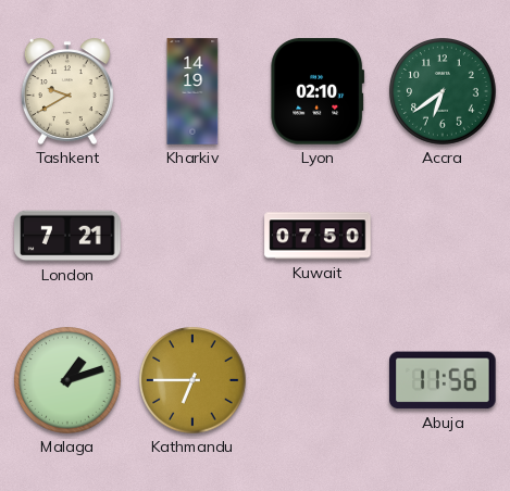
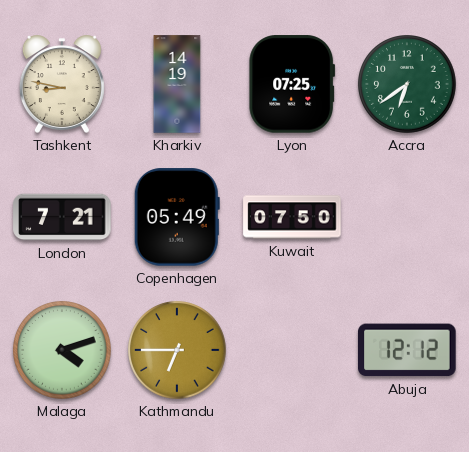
Tashkent: 9:40 -> 8:47
Lyon: 02:10 -> 07:25
Copenhagen: none -> 05:49
Malaga: 1:12 -> 4:12
Abuja: 11:56 -> 12:12
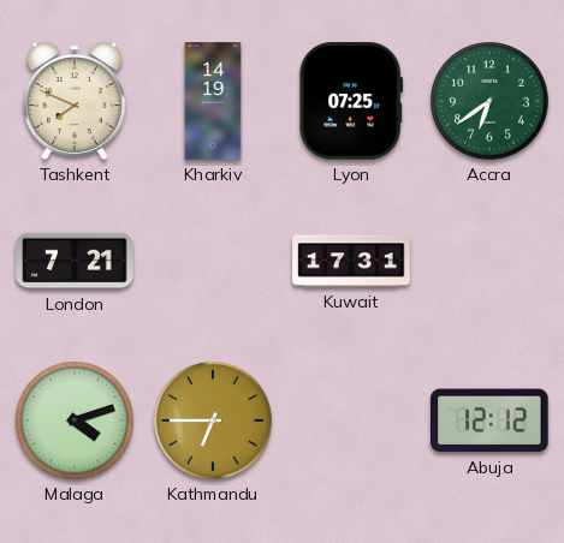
Tashkent: 8:47 -> 7:49
Copenhagen: 05:49 -> none
Kuwait: 07:50 -> 17:31
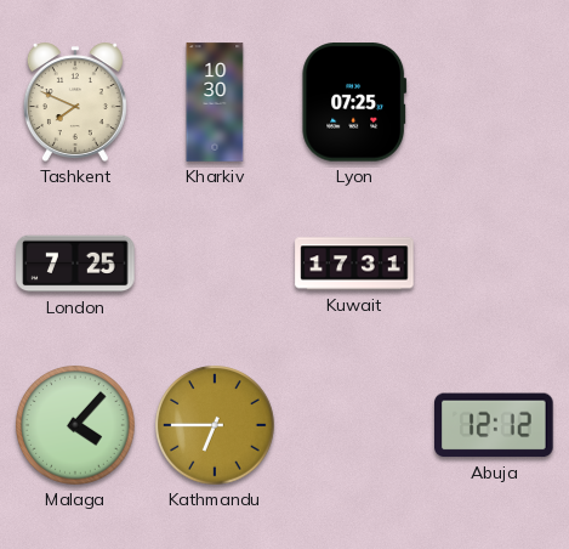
Kharkiv: 14:19 -> 10:30
Accra: 6:39 -> none
London: 7:21 -> 7:25
Malaga: 4:12 -> 4:07
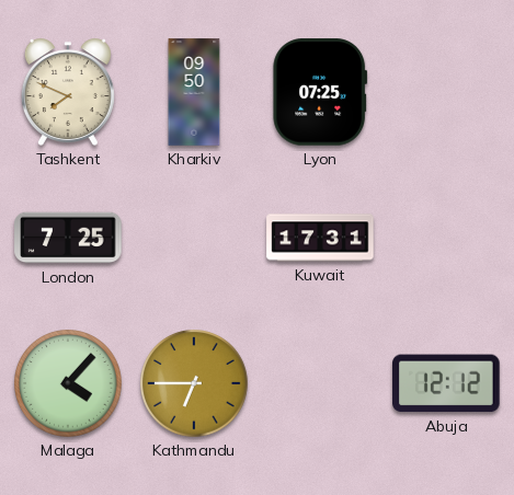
Kharkiv: 10:30 -> 09:50
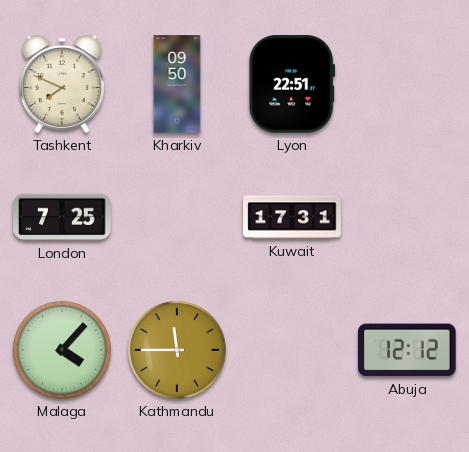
Lyon: 07:25 -> 22:51
Kathmandu: 6:45 -> 11:45
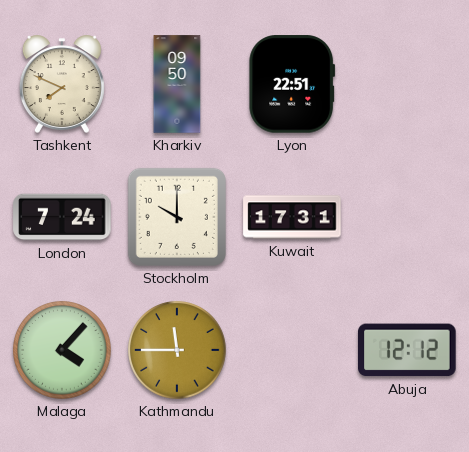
London: 7:25 -> 7:24
Stockholm: none -> 10:00
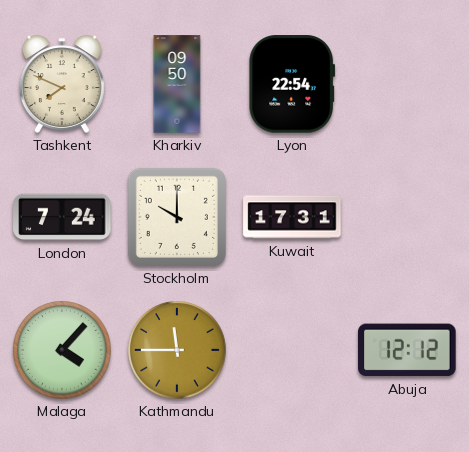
Lyon: 22:51 -> 22:54
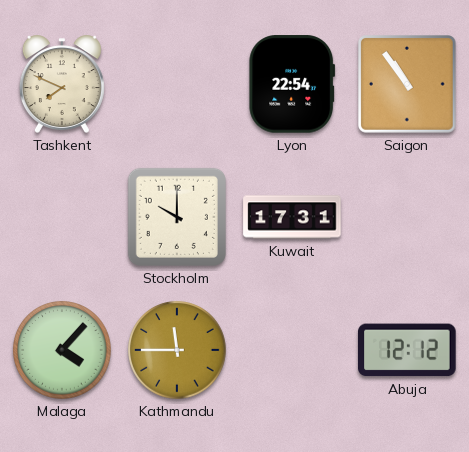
Kharkiv: 09:50 -> none
Saigon: none -> 10:54
London: 7:24 -> none
